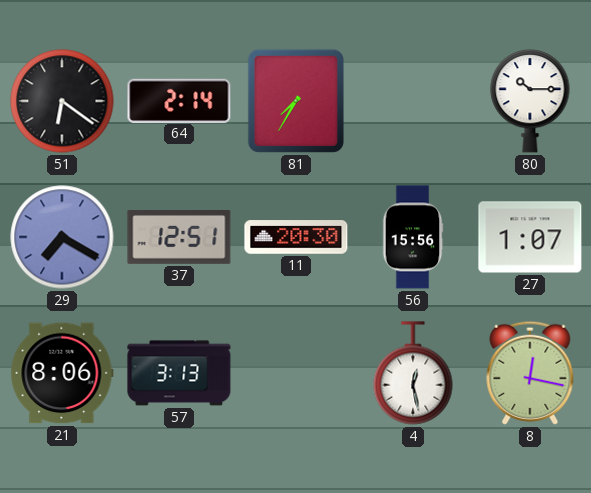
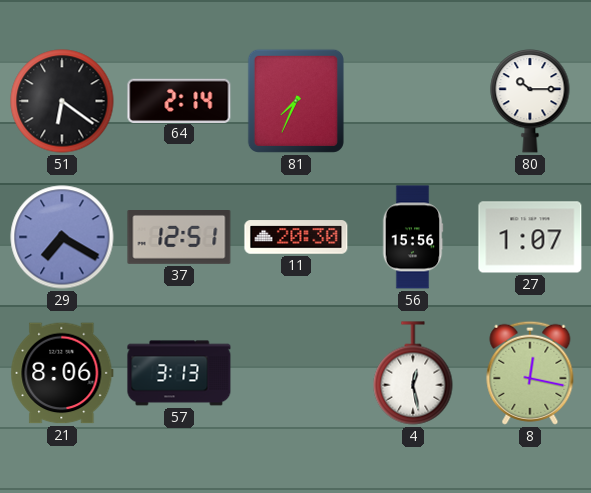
81: 7:35 -> 7:34
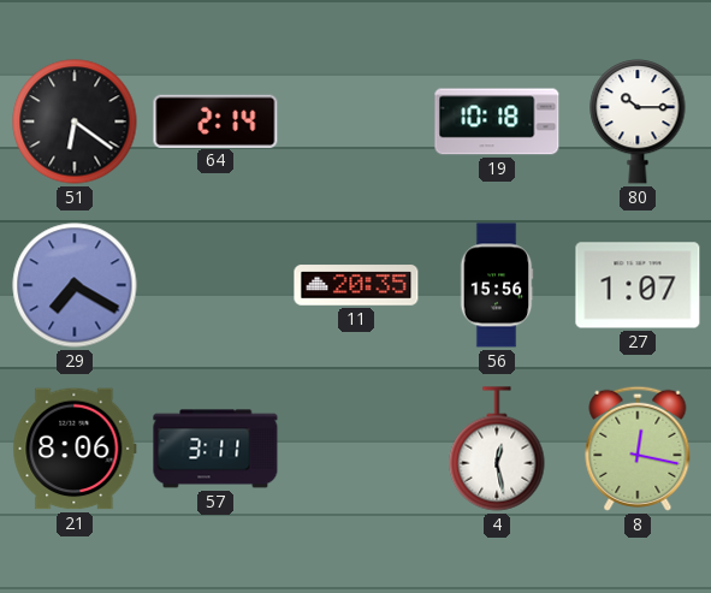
81: 7:34 -> none
19: none -> 10:18
37: 12:51 -> none
11: 20:30 -> 20:35
57: 3:13 -> 3:11
